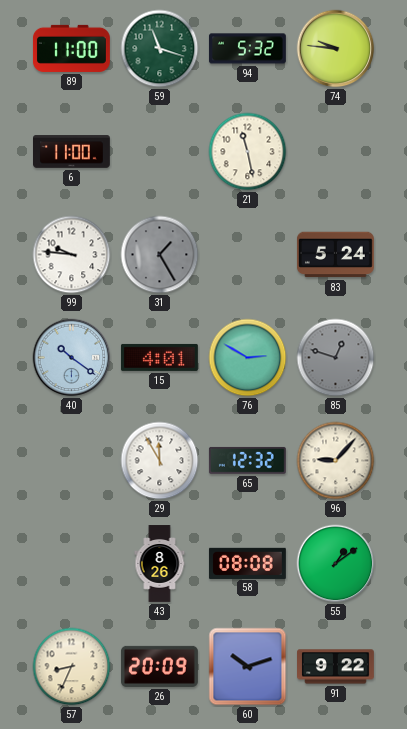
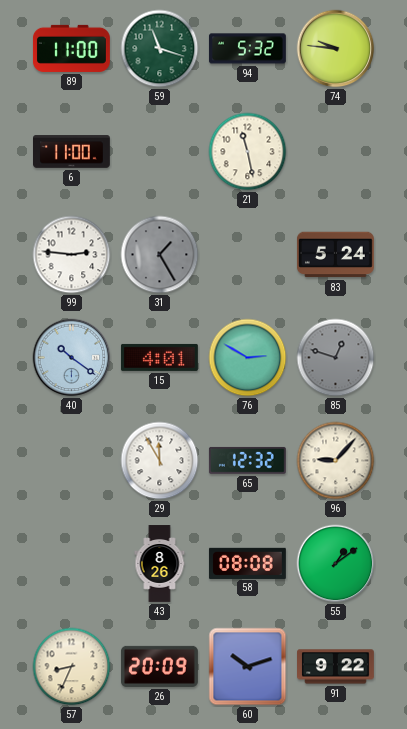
99: 9:46 -> 2:46
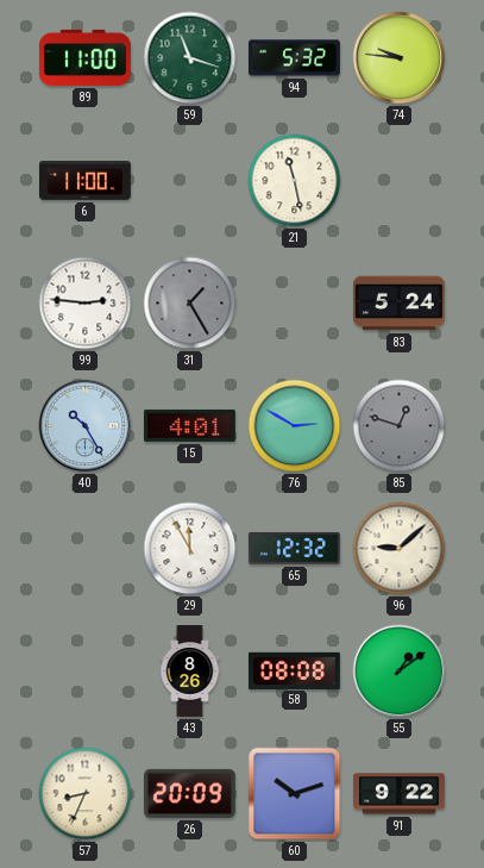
40: 10:21 -> 10:25
96: 9:07 -> 9:08
